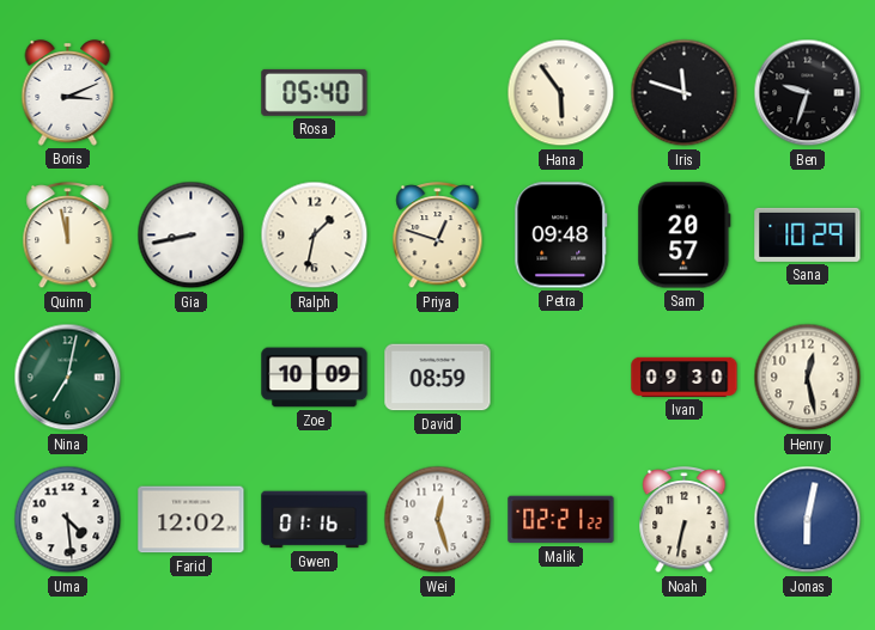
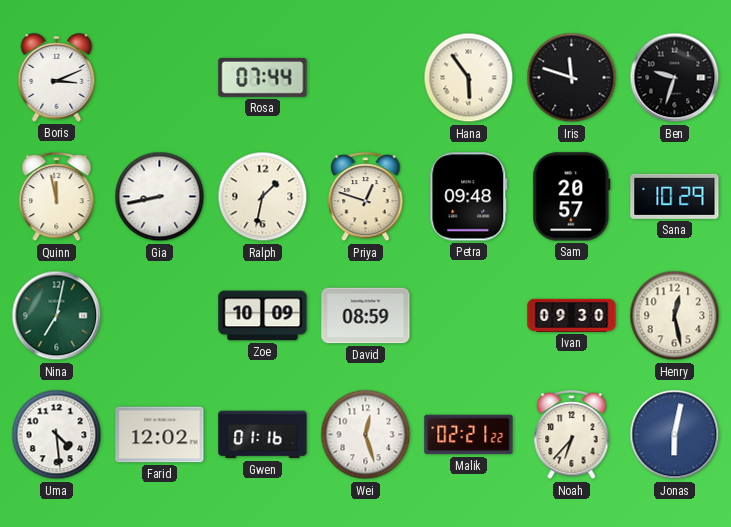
Rosa: 05:40 -> 07:44
Noah: 6:32 -> 6:37
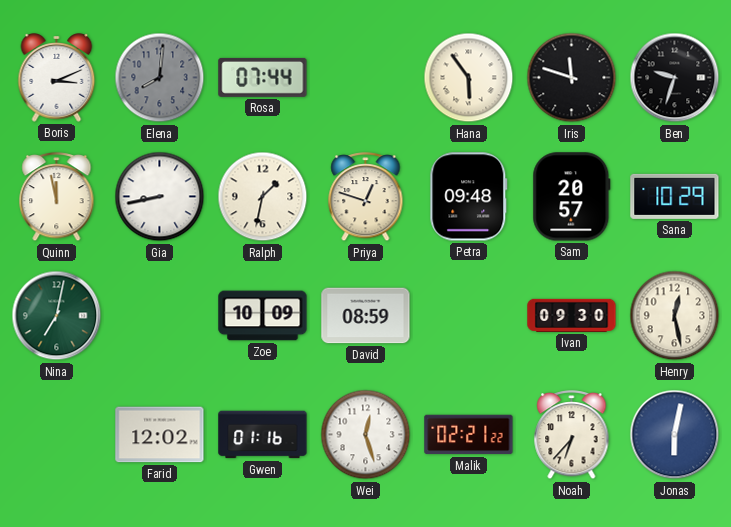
Elena: none -> 8:01
Uma: 4:29 -> none
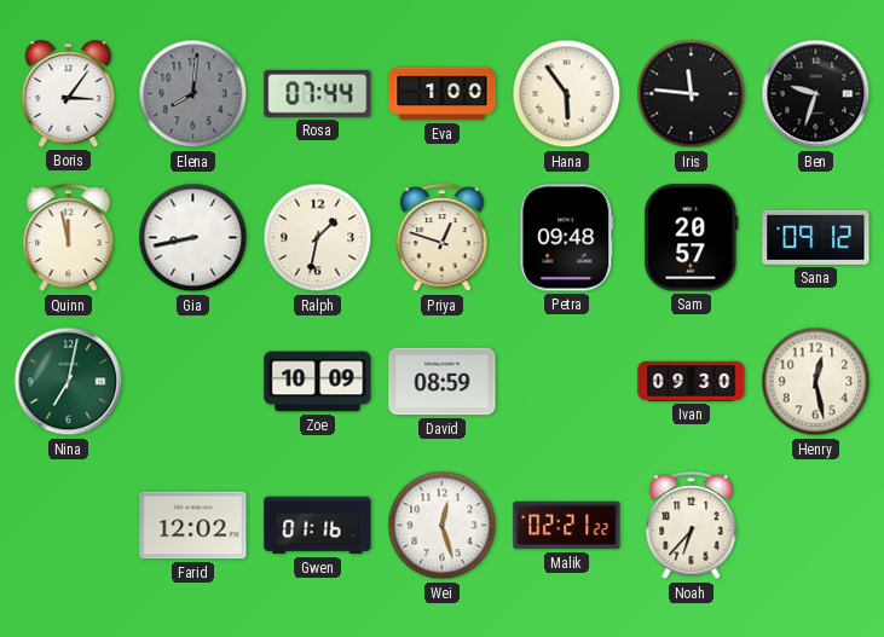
Boris: 3:11 -> 3:06
Eva: none -> 1:00
Iris: 11:48 -> 11:46
Sana: 10:29 -> 09:12
Jonas: 6:02 -> none
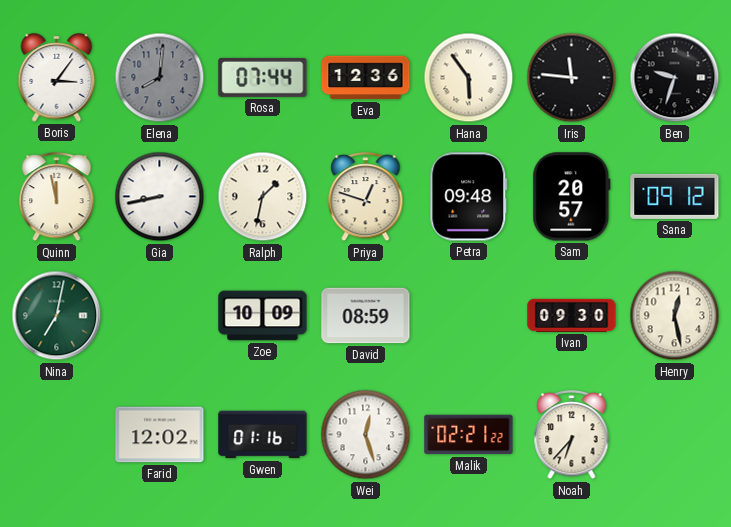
Eva: 1:00 -> 12:36
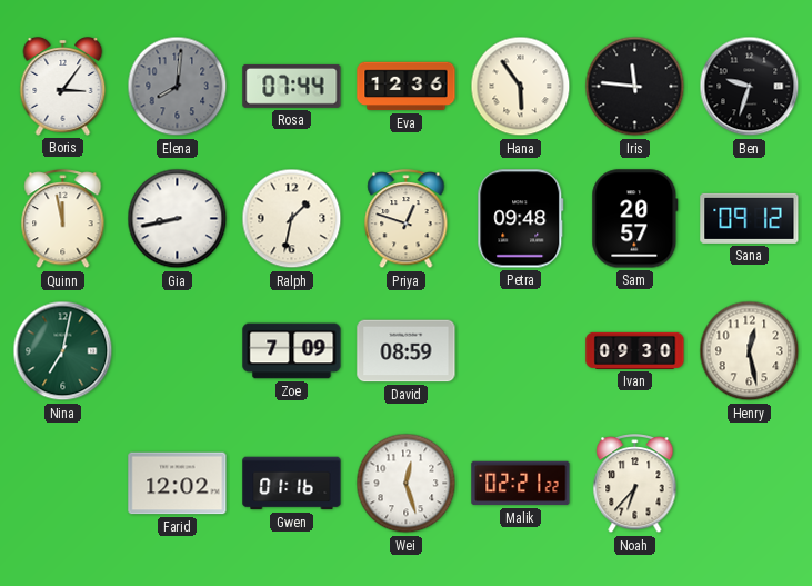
Zoe: 10:09 -> 7:09
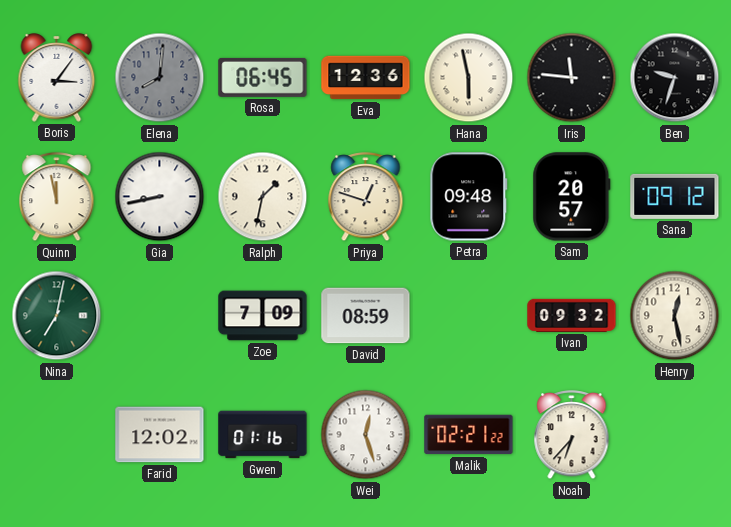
Rosa: 07:44 -> 06:45
Hana: 5:54 -> 5:58
Ivan: 09:30 -> 09:32
